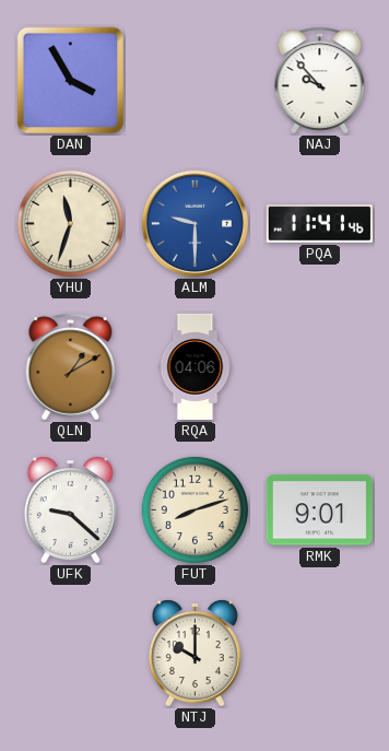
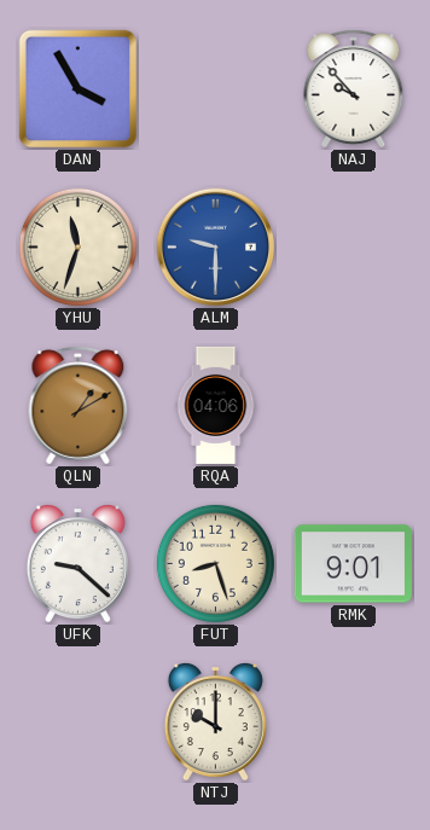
PQA: 11:41 -> none
FUT: 8:12 -> 8:27
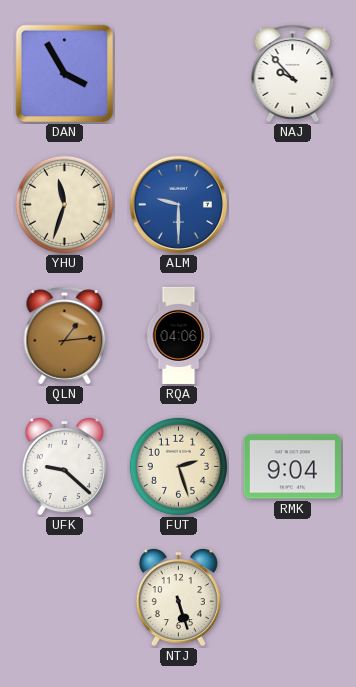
QLN: 1:10 -> 1:14
FUT: 8:27 -> 2:27
RMK: 9:01 -> 9:04
NTJ: 10:00 -> 5:27
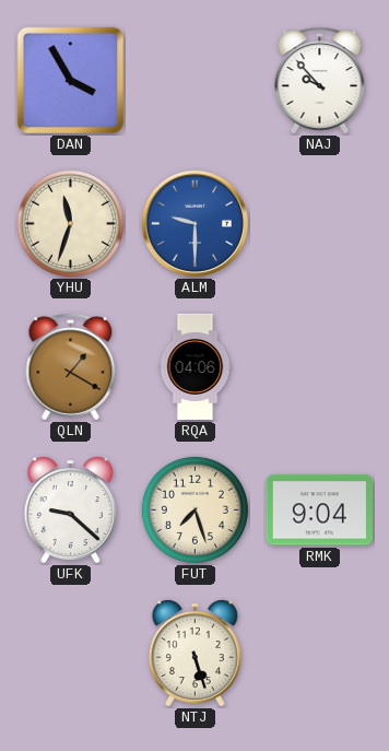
QLN: 1:14 -> 1:20
FUT: 2:27 -> 7:27
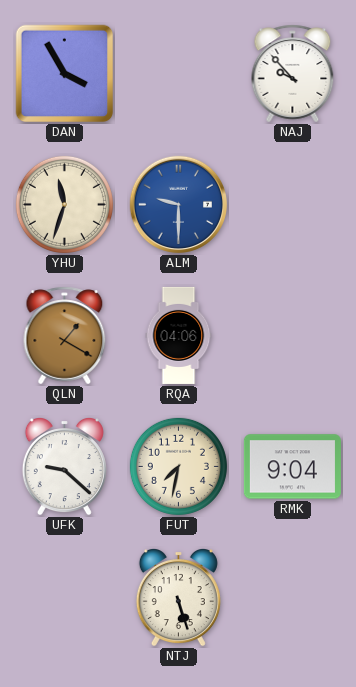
FUT: 7:27 -> 7:32
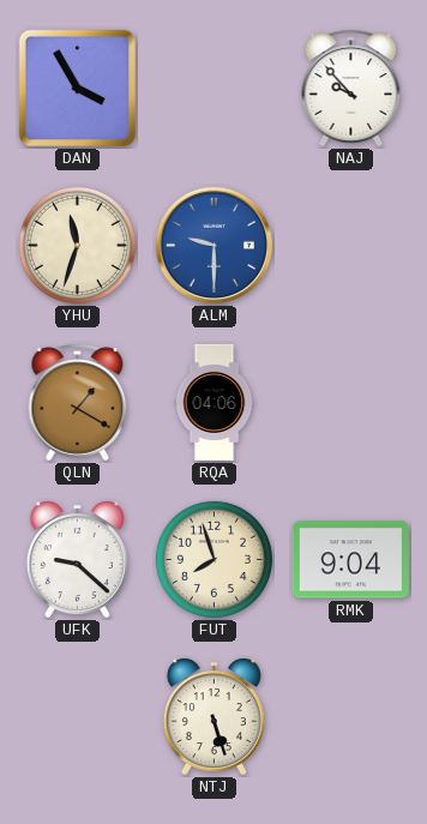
FUT: 7:32 -> 7:57
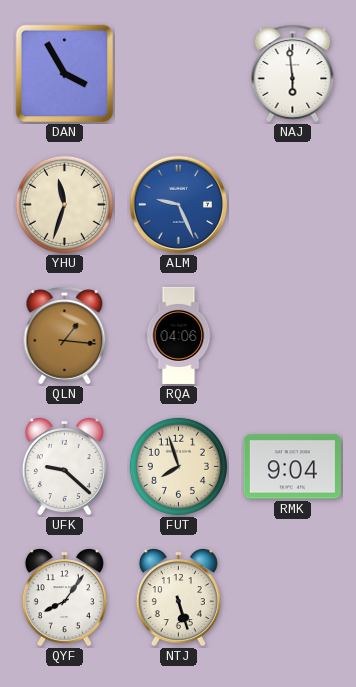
NAJ: 9:53 -> 5:59
ALM: 9:30 -> 9:26
QLN: 1:20 -> 1:16
QYF: none -> 8:06
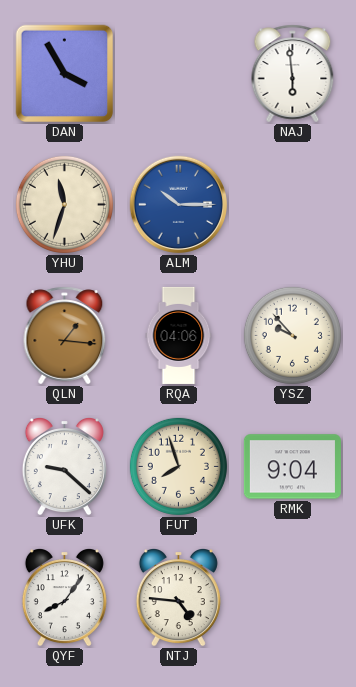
ALM: 9:26 -> 10:15
YSZ: none -> 9:53
NTJ: 5:27 -> 4:46
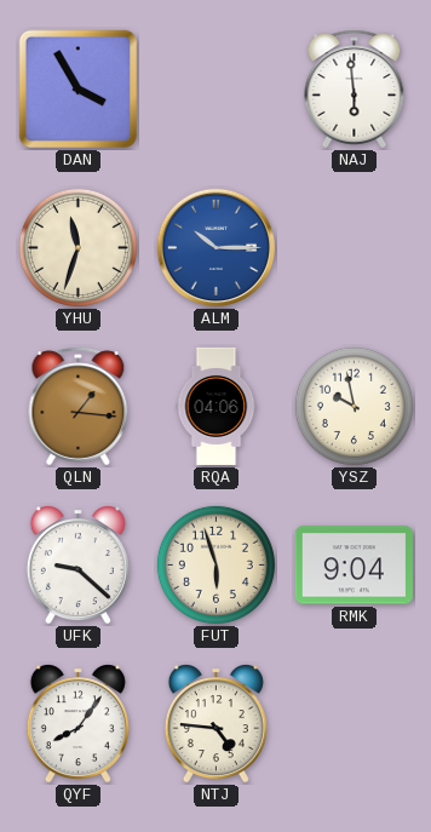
YSZ: 9:53 -> 9:58
FUT: 7:57 -> 5:57
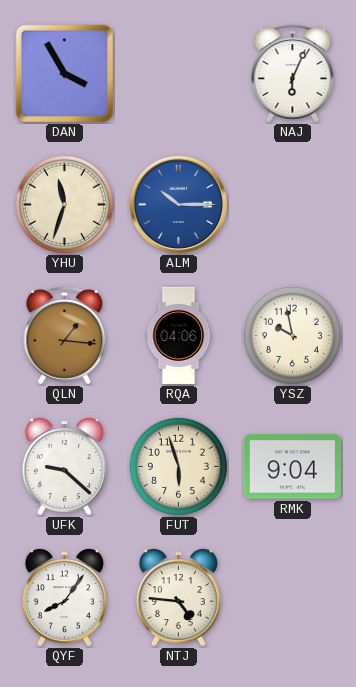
NAJ: 5:59 -> 6:04
